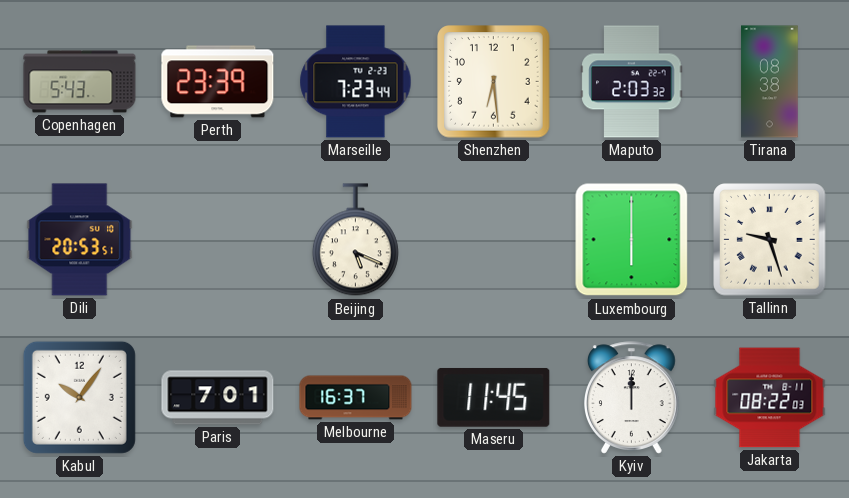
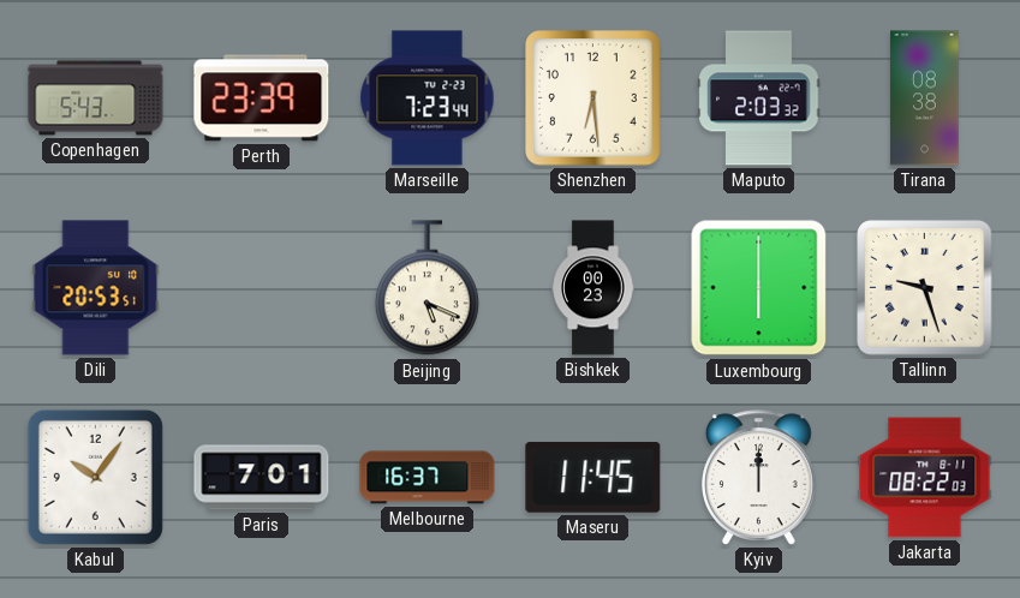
Bishkek: none -> 00:23
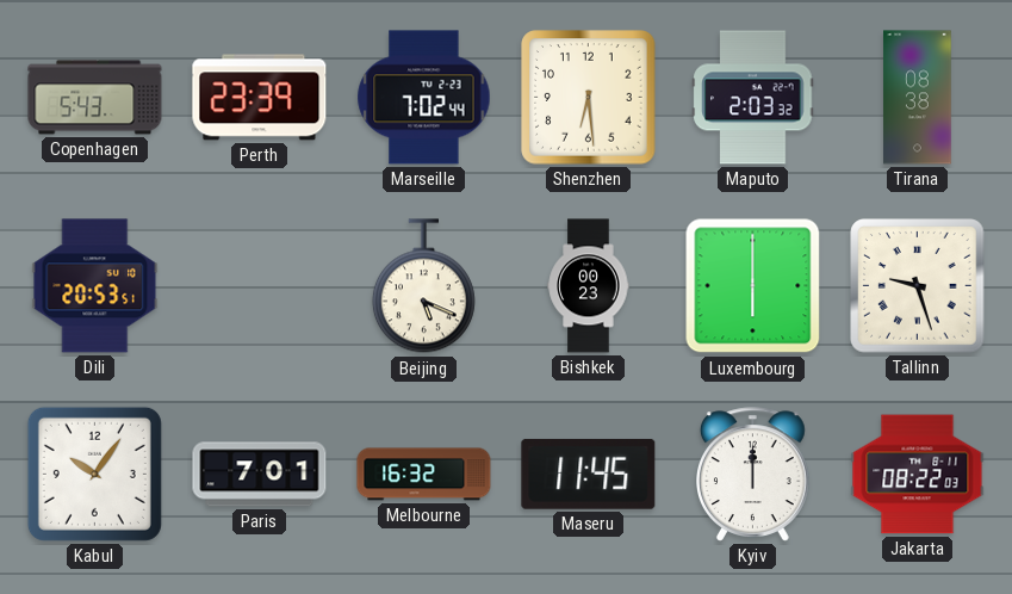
Marseille: 7:23 -> 7:02
Melbourne: 16:37 -> 16:32
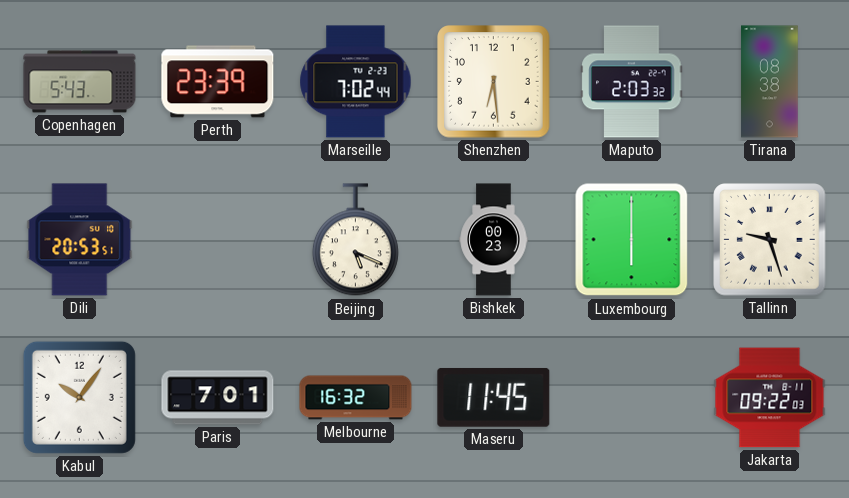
Kyiv: 12:00 -> none
Jakarta: 08:22 -> 09:22
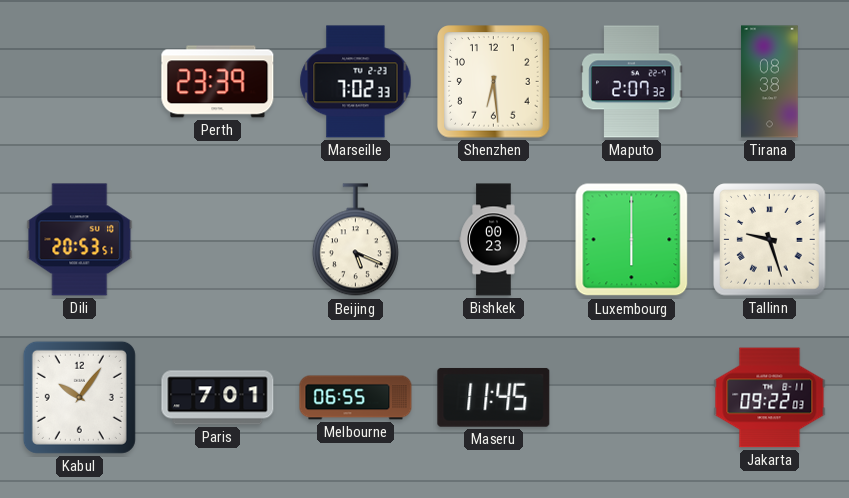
Copenhagen: 5:43 -> none
Marseille: 7:02:44 -> 7:02:33
Maputo: 2:03 -> 2:07
Melbourne: 16:32 -> 06:55
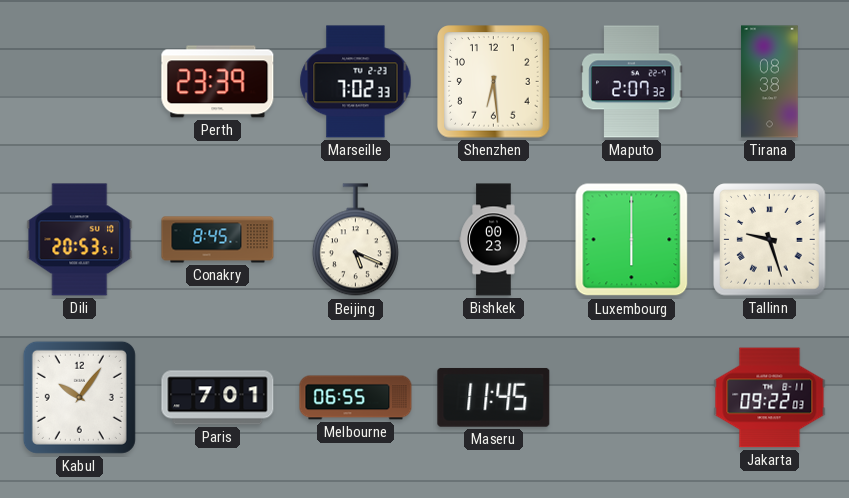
Conakry: none -> 8:45
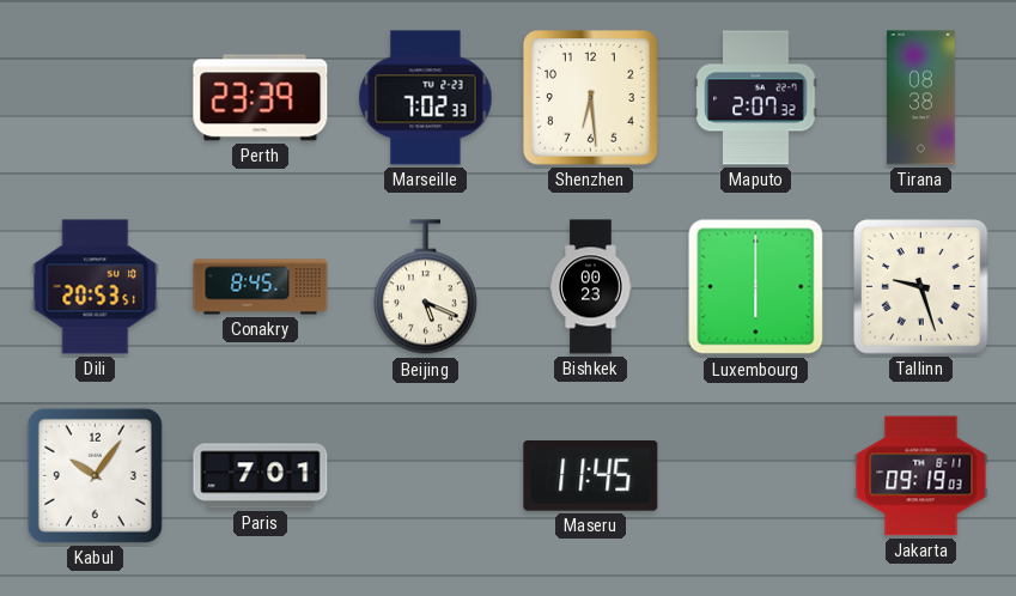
Melbourne: 06:55 -> none
Jakarta: 09:22 -> 09:19
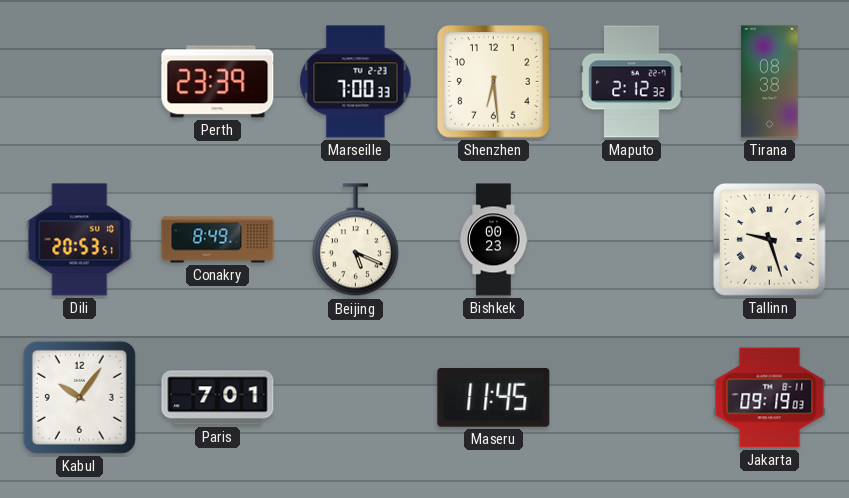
Marseille: 7:02 -> 7:00
Maputo: 2:07 -> 2:12
Conakry: 8:45 -> 8:49
Luxembourg: 6:00 -> none
